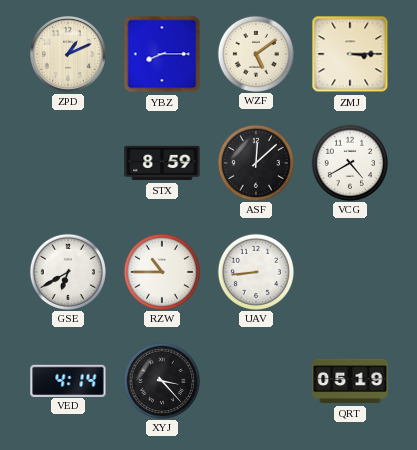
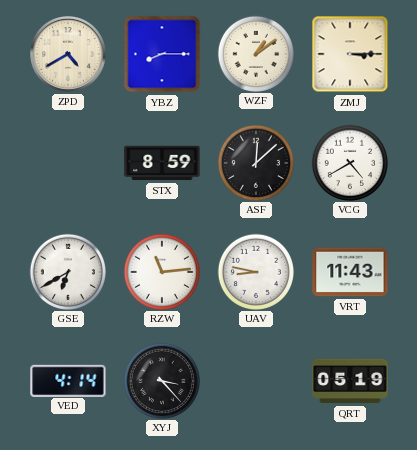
ZPD: 1:11 -> 4:40
WZF: 5:09 -> 1:09
RZW: 10:45 -> 11:14
UAV: 8:44 -> 8:47
VRT: none -> 11:43
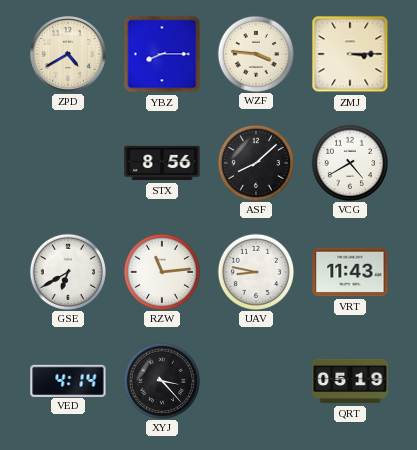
WZF: 1:09 -> 3:46
STX: 8:59 -> 8:56
ASF: 12:08 -> 8:08
